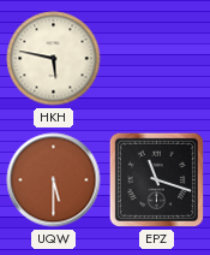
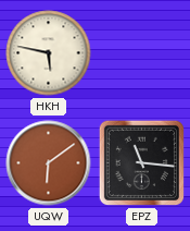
UQW: 5:30 -> 6:09
EPZ: 11:18 -> 11:16
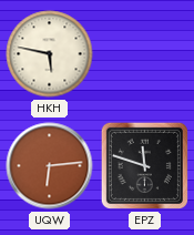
UQW: 6:09 -> 6:14
EPZ: 11:16 -> 11:48
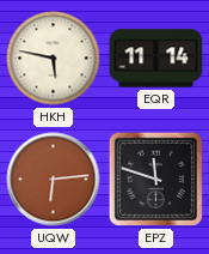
EQR: none -> 11:14
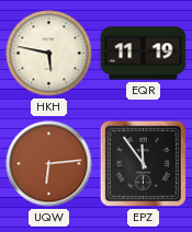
EQR: 11:14 -> 11:19
EPZ: 11:48 -> 11:54
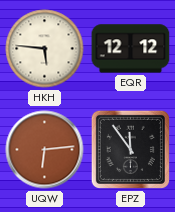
HKH: 5:47 -> 5:46
EQR: 11:19 -> 12:12
